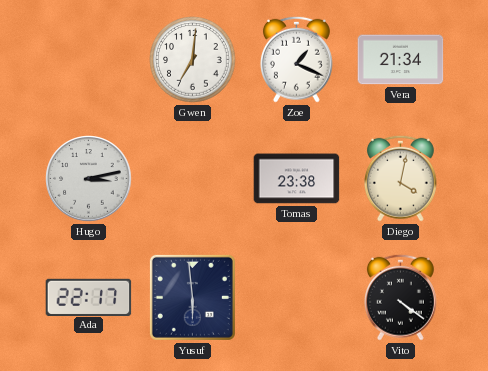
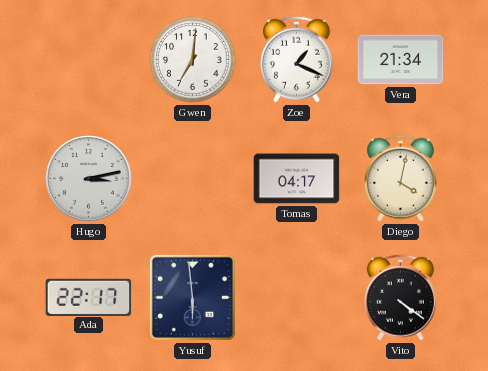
Tomas: 23:38 -> 04:17
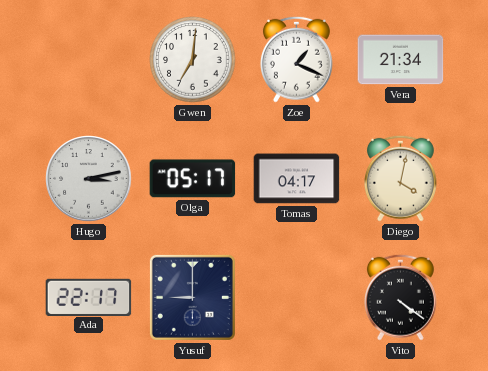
Olga: none -> 05:17
Yusuf: 5:59 -> 9:00
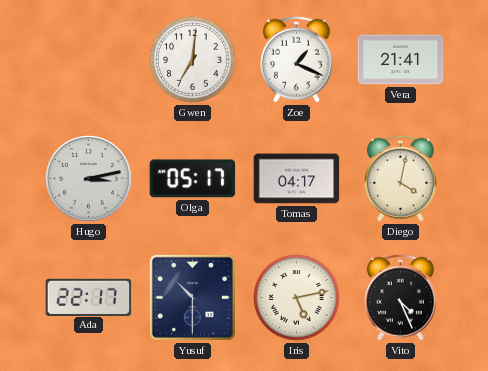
Vera: 21:34 -> 21:41
Yusuf: 9:00 -> 10:30
Iris: none -> 5:13
Vito: 4:21 -> 4:26
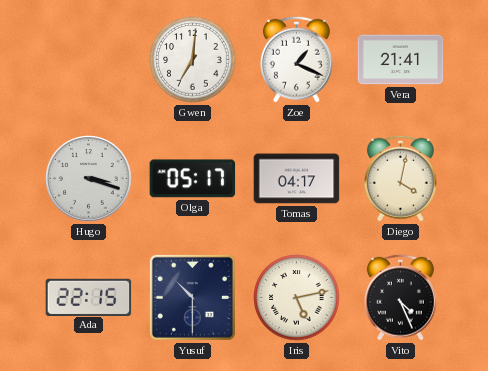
Hugo: 3:13 -> 3:18
Ada: 22:17 -> 22:15
